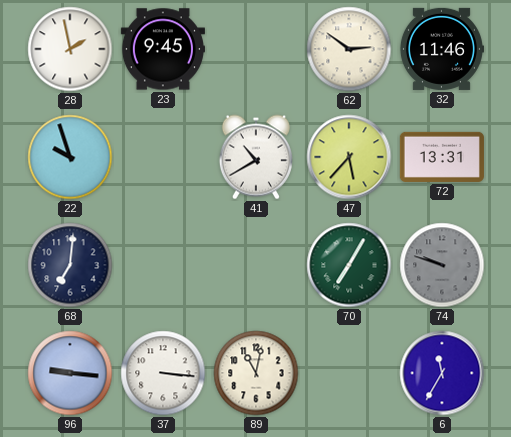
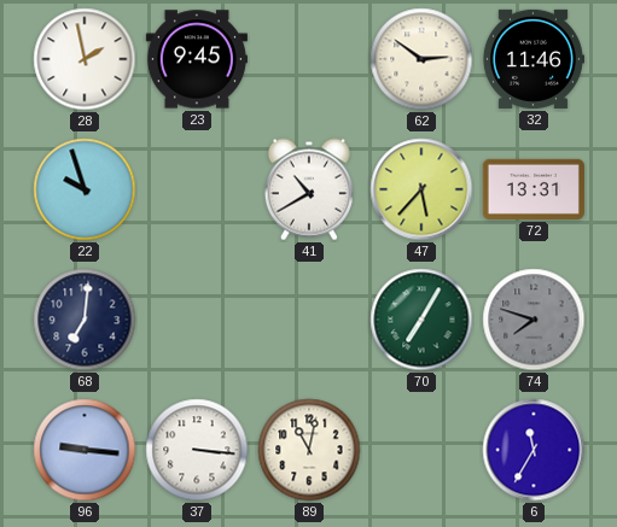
74: 9:48 -> 7:48
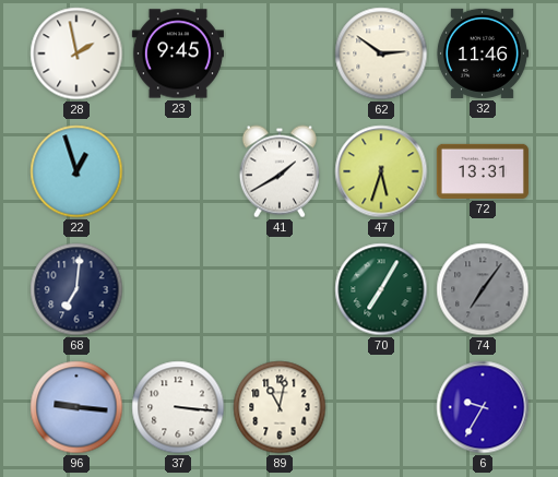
22: 9:57 -> 12:57
41: 10:40 -> 1:40
47: 5:37 -> 5:33
74: 7:48 -> 7:06
6: 11:35 -> 9:35
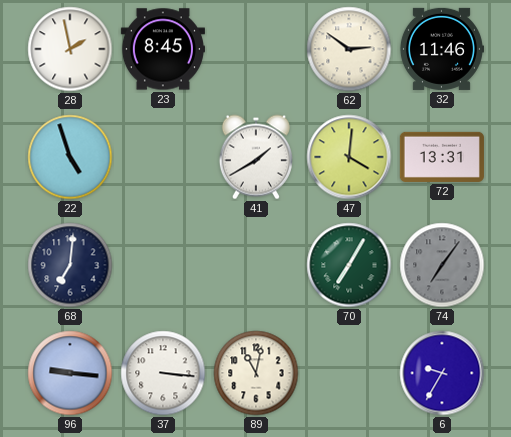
23: 9:45 -> 8:45
22: 12:57 -> 4:57
47: 5:33 -> 4:01
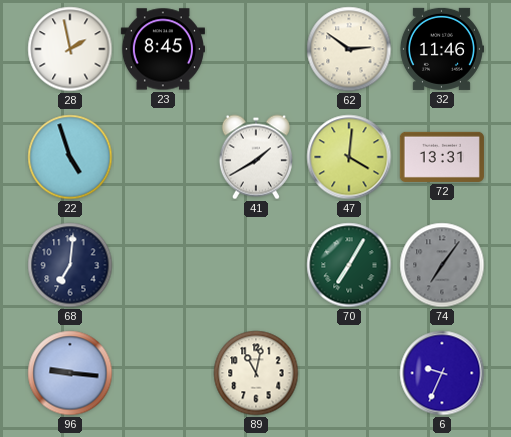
37: 3:16 -> none
6: 9:35 -> 9:34
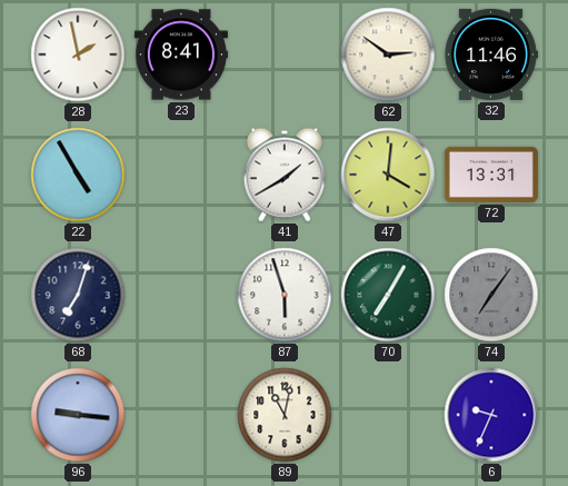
23: 8:45 -> 8:41
22: 4:57 -> 4:55
68: 7:01 -> 7:03
87: none -> 5:57
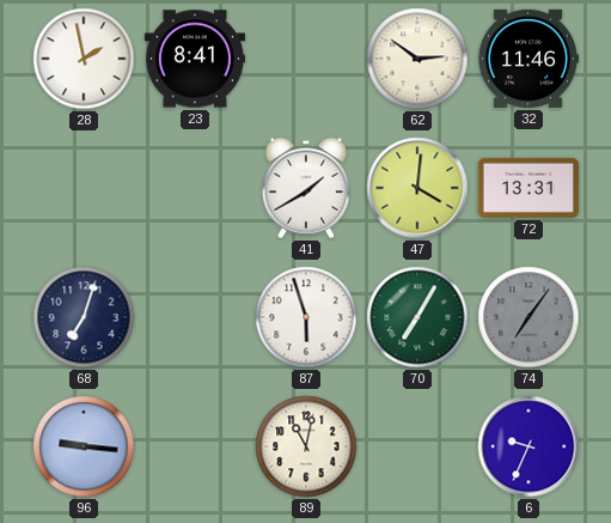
22: 4:55 -> none
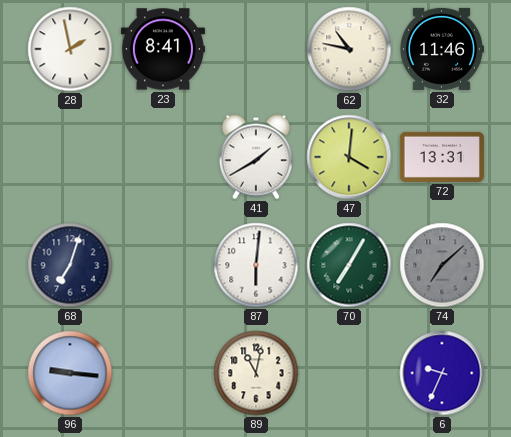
62: 2:51 -> 10:47
87: 5:57 -> 6:01
74: 7:06 -> 7:08
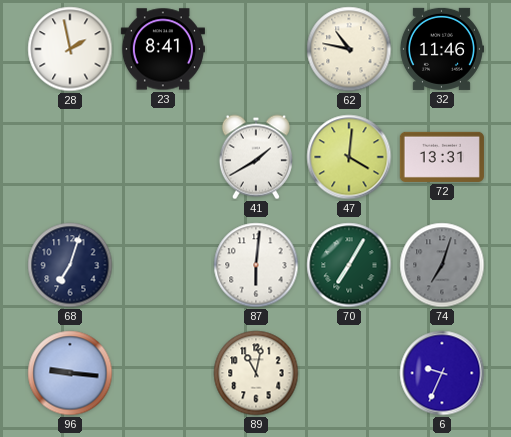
74: 7:08 -> 7:03
